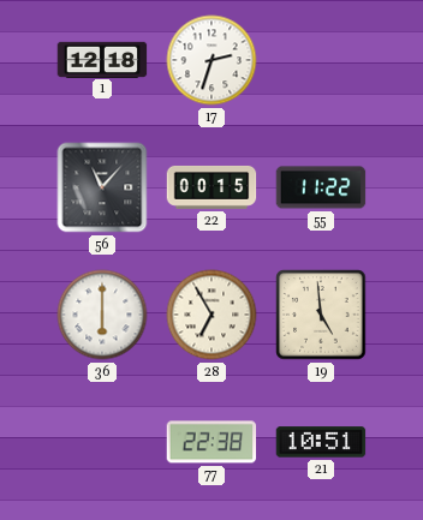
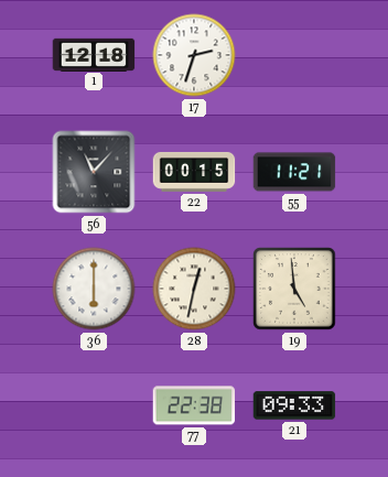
55: 11:22 -> 11:21
28: 6:55 -> 12:32
21: 10:51 -> 09:33
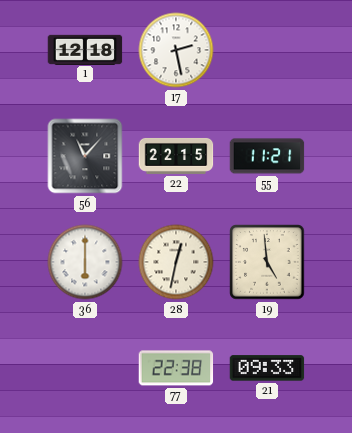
17: 2:33 -> 2:28
22: 00:15 -> 22:15
